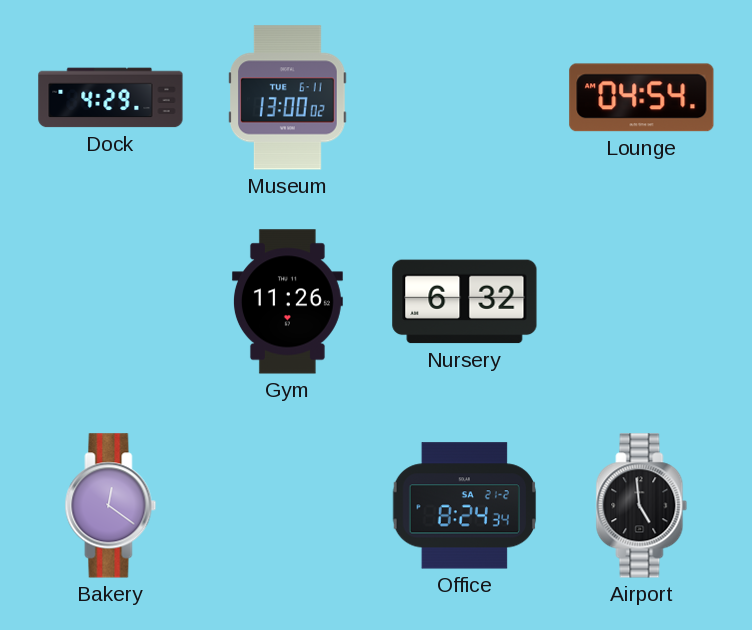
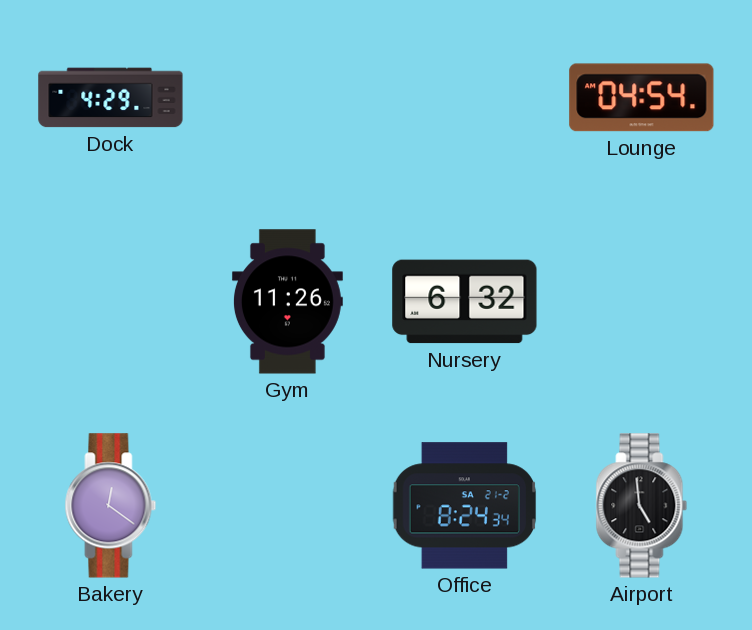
Museum: 13:00 -> none
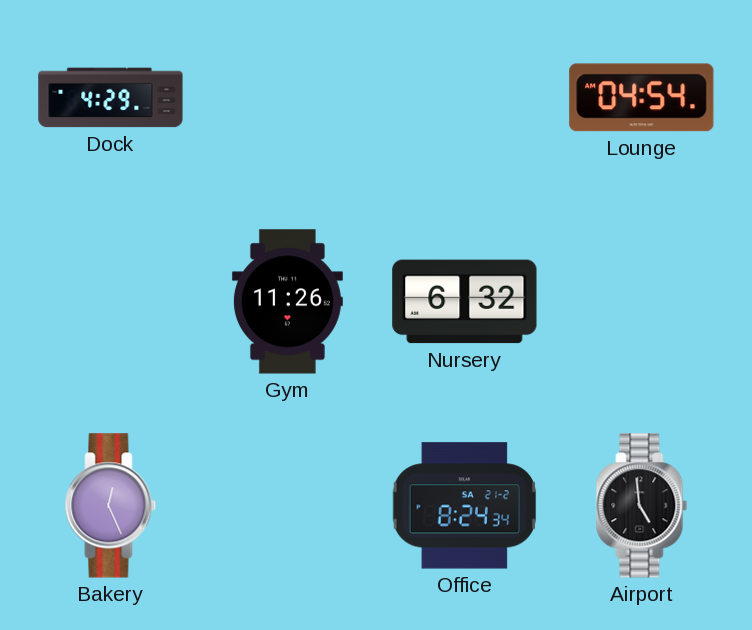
Bakery: 12:21 -> 12:26
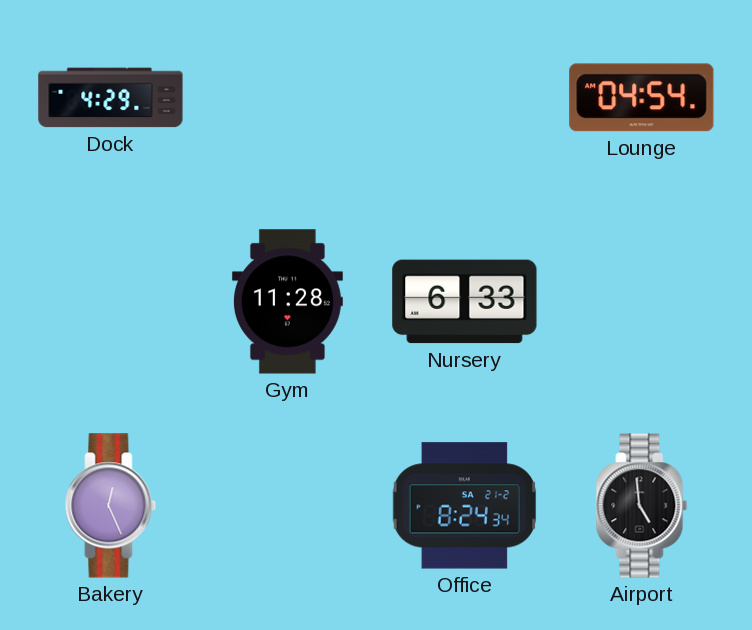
Gym: 11:26 -> 11:28
Nursery: 6:32 -> 6:33
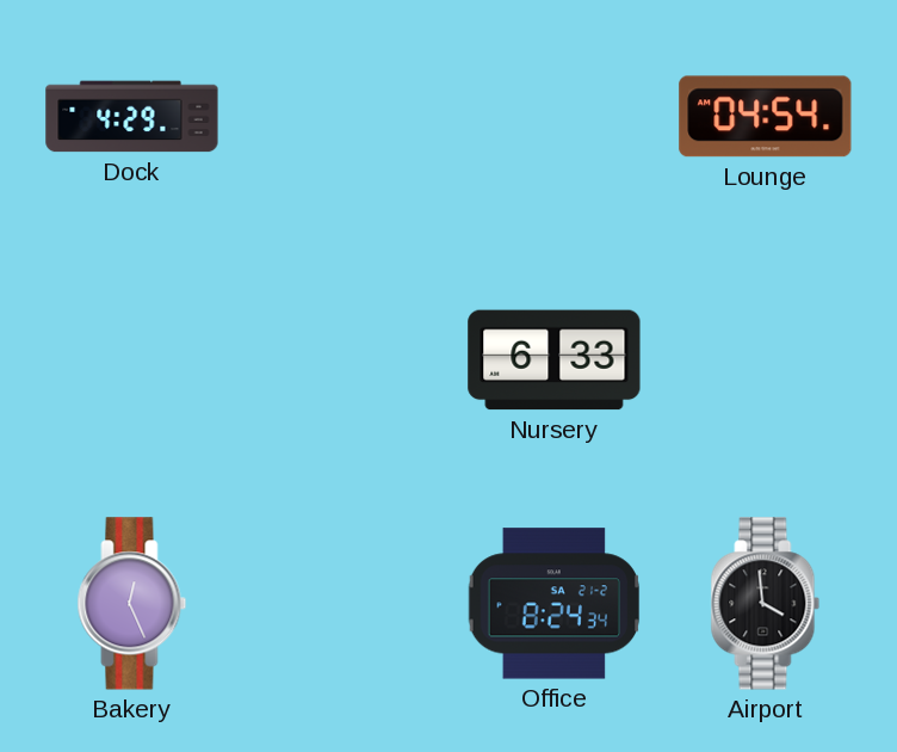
Gym: 11:28 -> none
Airport: 4:59 -> 3:59
